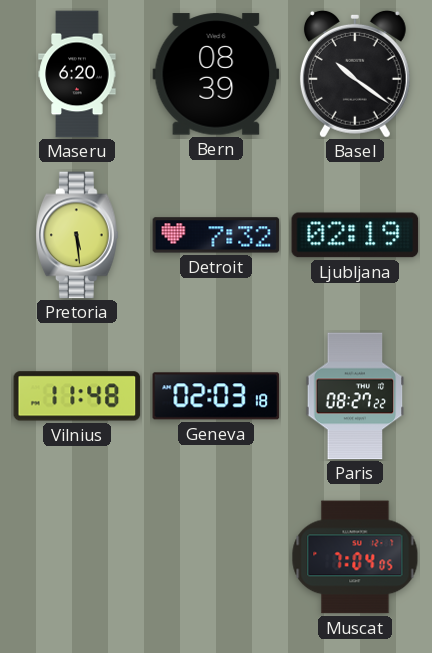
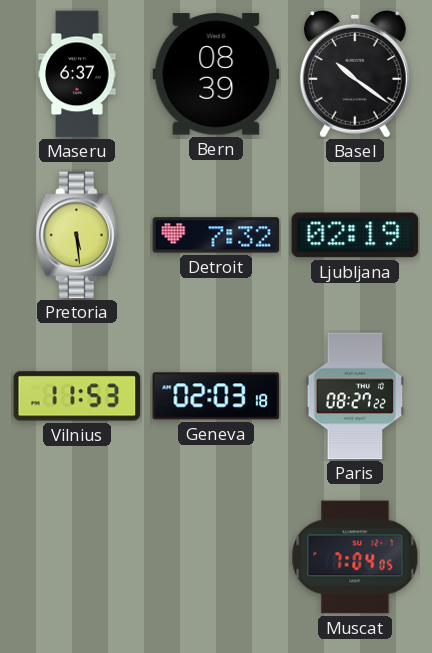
Maseru: 6:20 -> 6:37
Vilnius: 11:48 -> 11:53
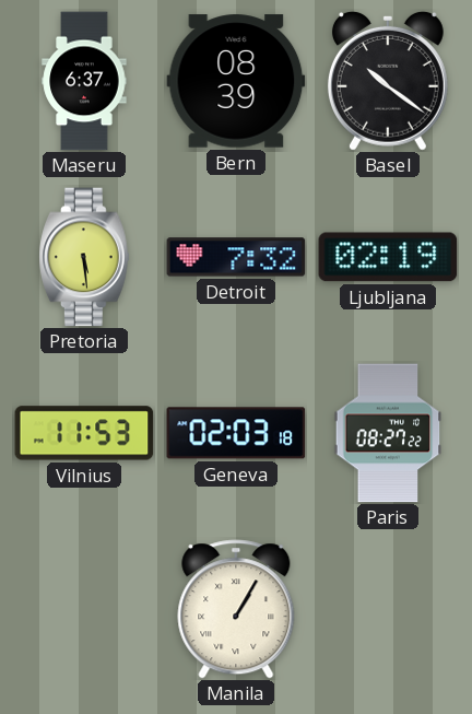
Manila: none -> 1:05
Muscat: 7:04 -> none
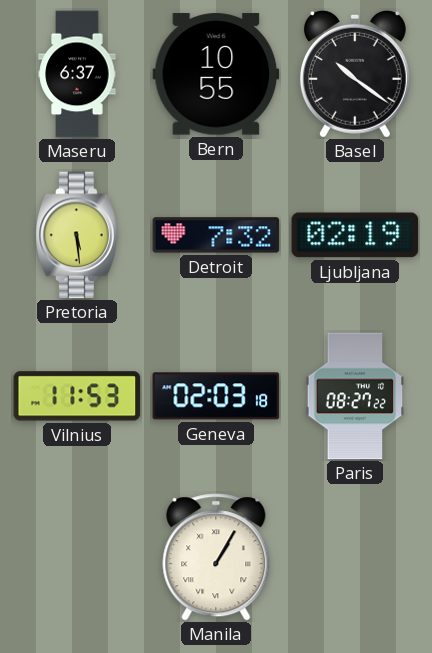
Bern: 08:39 -> 10:55
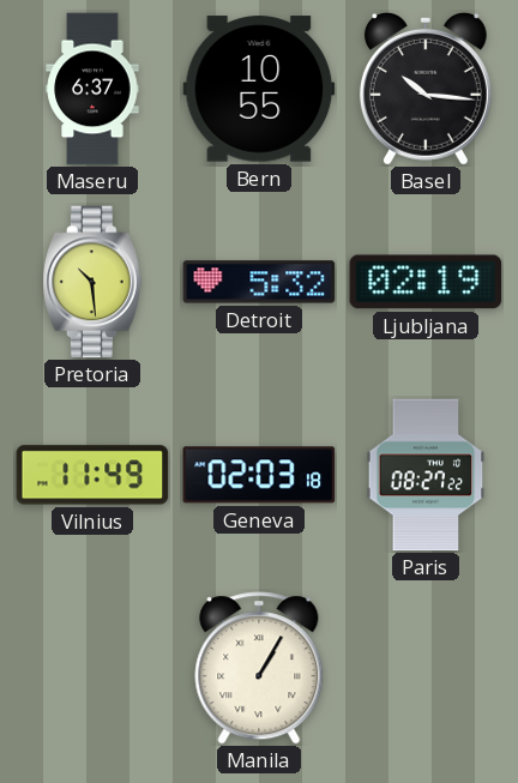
Basel: 10:21 -> 10:16
Pretoria: 5:29 -> 10:29
Detroit: 7:32 -> 5:32
Vilnius: 11:53 -> 11:49
